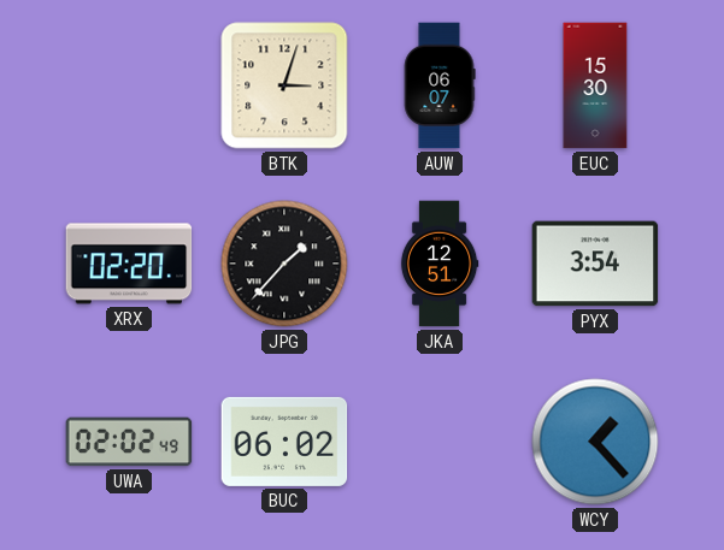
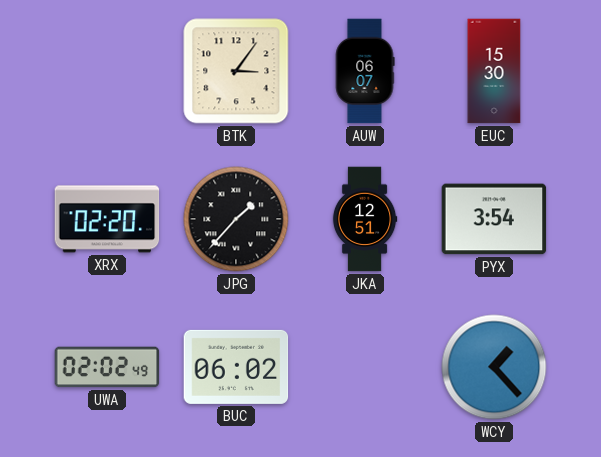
BTK: 3:03 -> 3:06
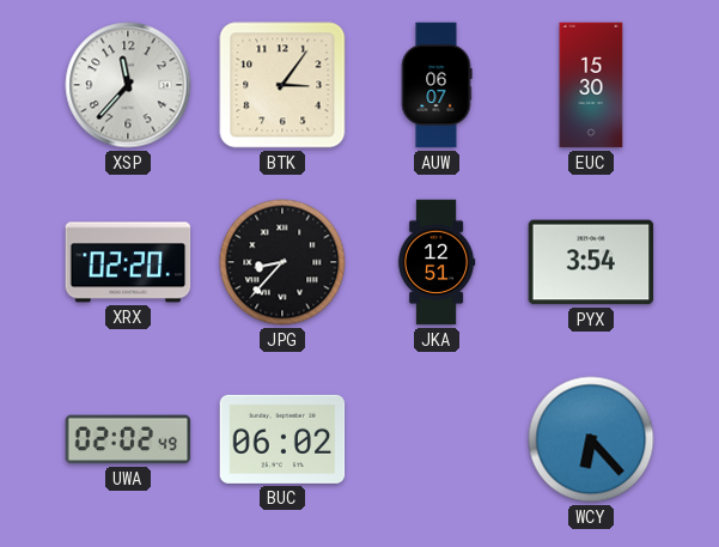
XSP: none -> 11:37
JPG: 1:37 -> 8:37
WCY: 1:23 -> 6:23
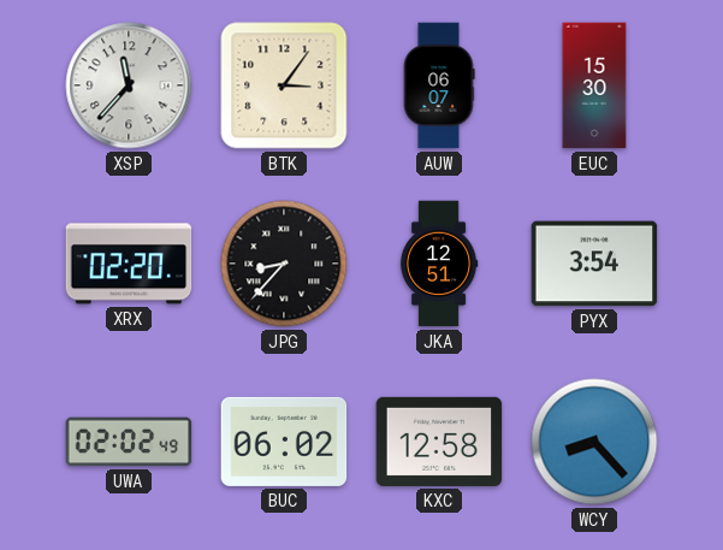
KXC: none -> 12:58
WCY: 6:23 -> 8:23
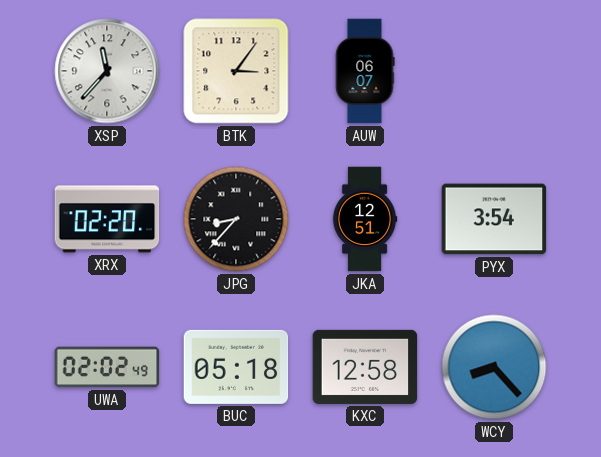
EUC: 15:30 -> none
BUC: 06:02 -> 05:18
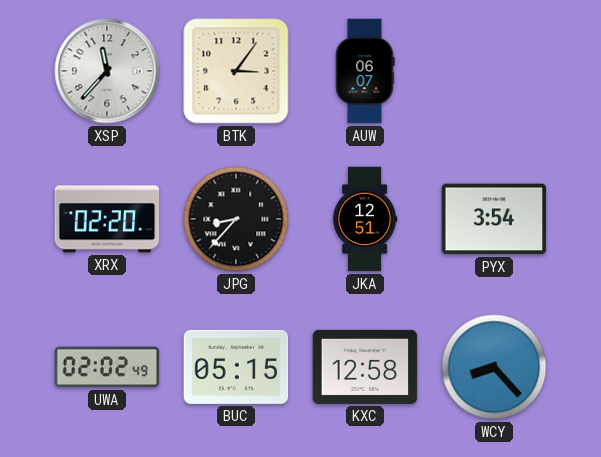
BUC: 05:18 -> 05:15
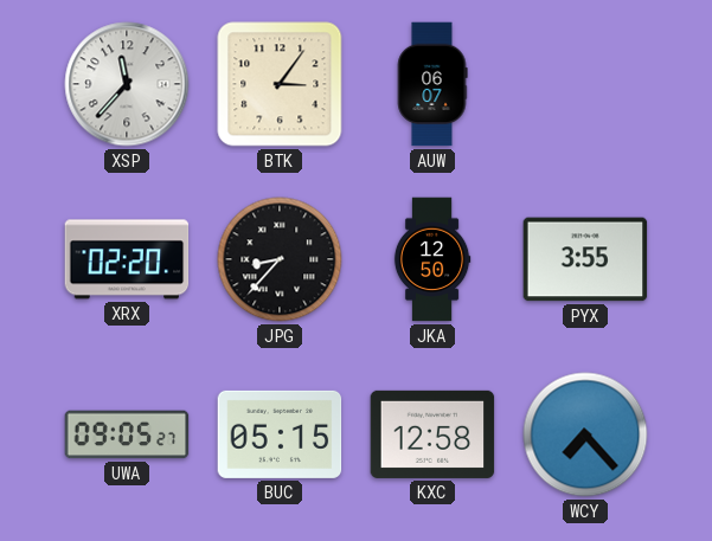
JKA: 12:51 -> 12:50
PYX: 3:54 -> 3:55
UWA: 02:02 -> 09:05
WCY: 8:23 -> 7:23
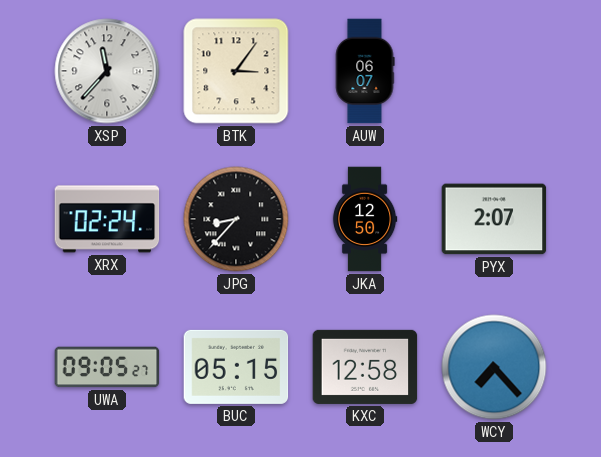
XRX: 02:20 -> 02:24
PYX: 3:55 -> 2:07
